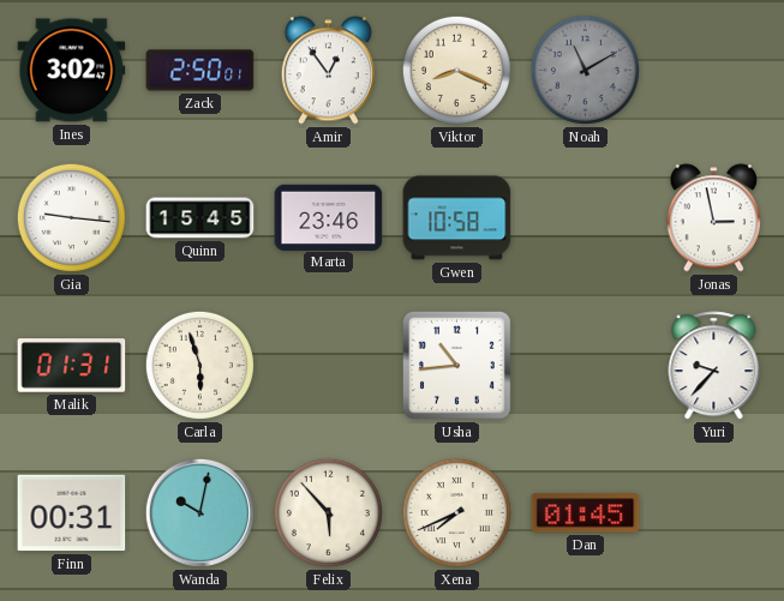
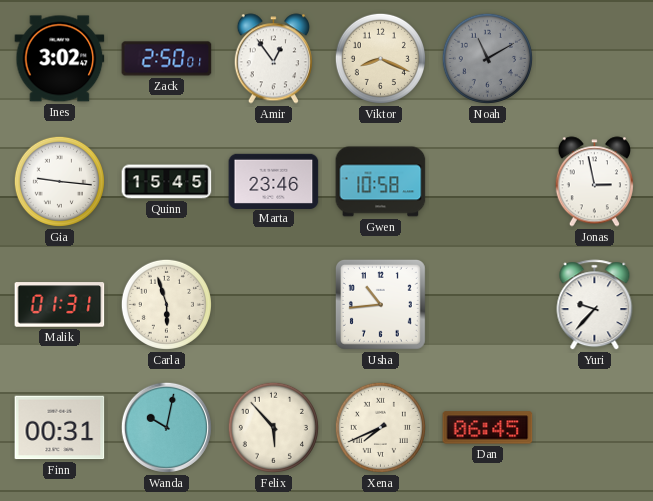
Dan: 01:45 -> 06:45
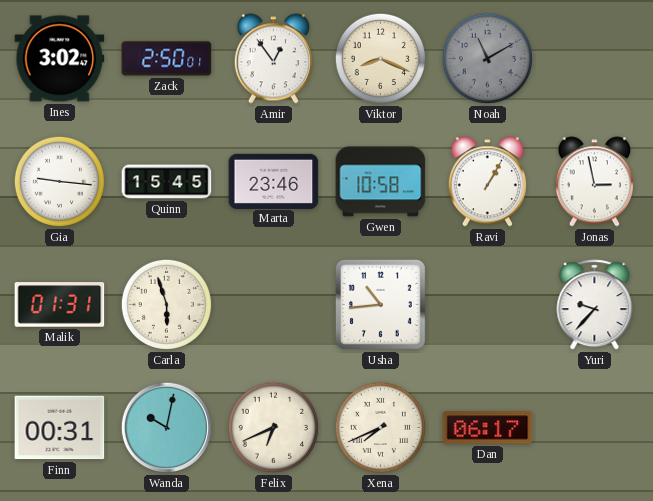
Ravi: none -> 1:05
Felix: 5:53 -> 6:41
Dan: 06:45 -> 06:17
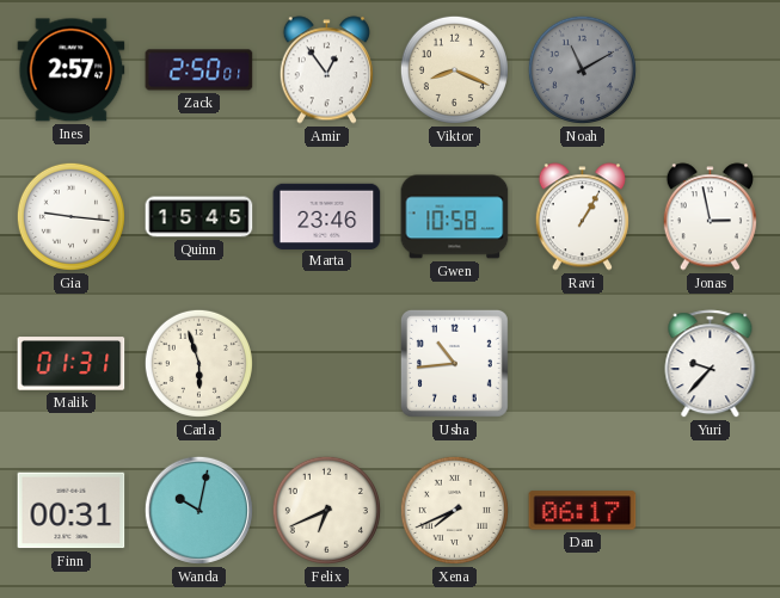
Ines: 3:02 -> 2:57
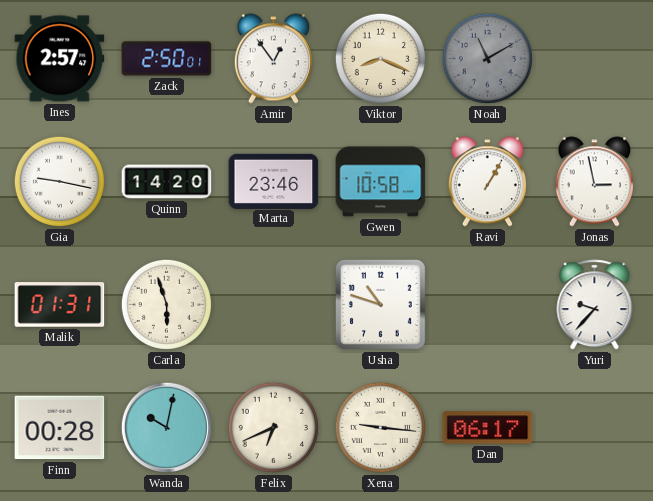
Gia: 9:16 -> 9:17
Quinn: 15:45 -> 14:20
Usha: 10:44 -> 10:48
Finn: 00:31 -> 00:28
Xena: 7:41 -> 9:16
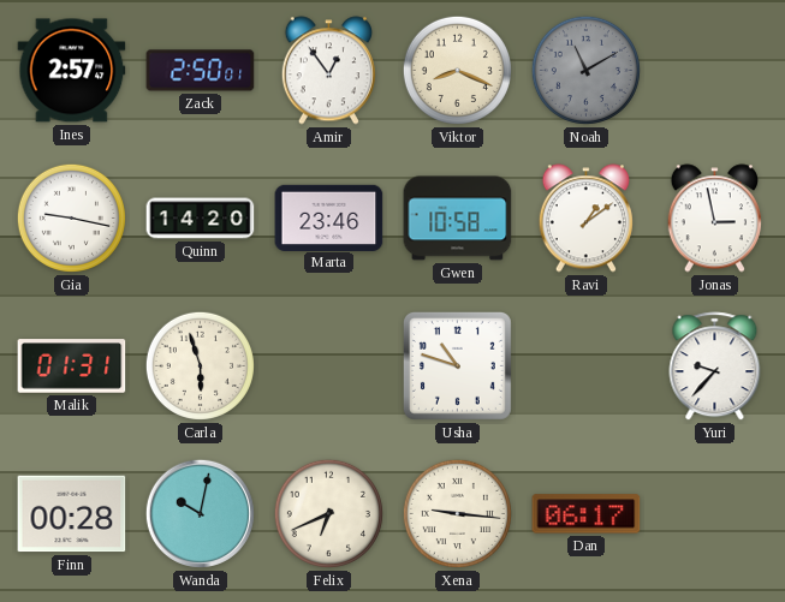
Ravi: 1:05 -> 1:09
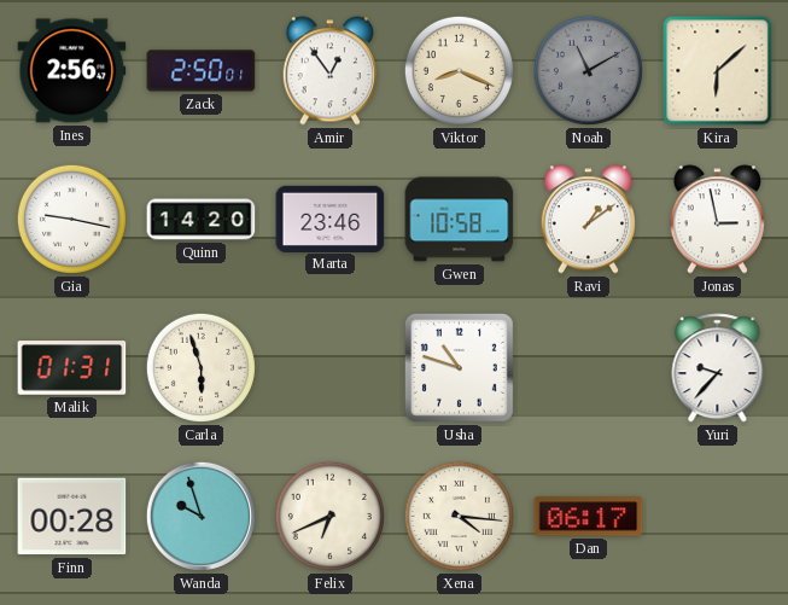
Ines: 2:57 -> 2:56
Kira: none -> 6:08
Wanda: 10:02 -> 9:57
Xena: 9:16 -> 4:16
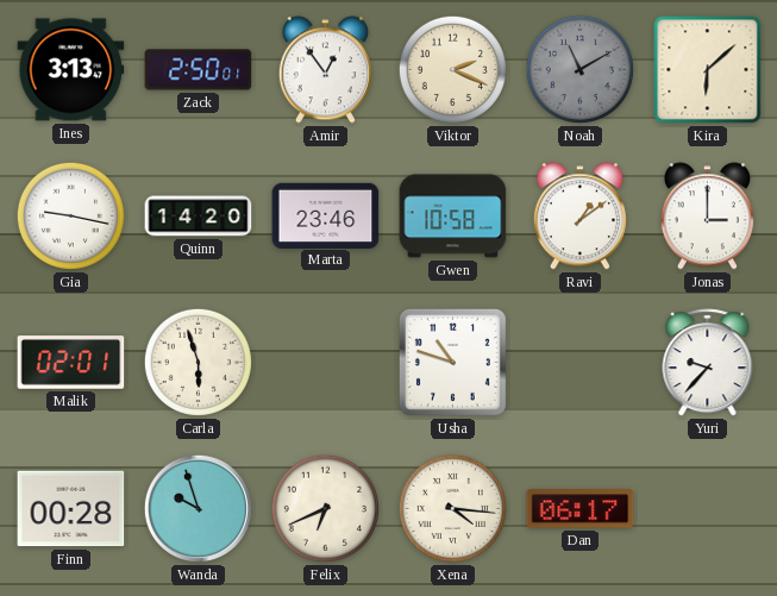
Ines: 2:56 -> 3:13
Viktor: 8:19 -> 2:19
Jonas: 2:58 -> 3:00
Malik: 01:31 -> 02:01
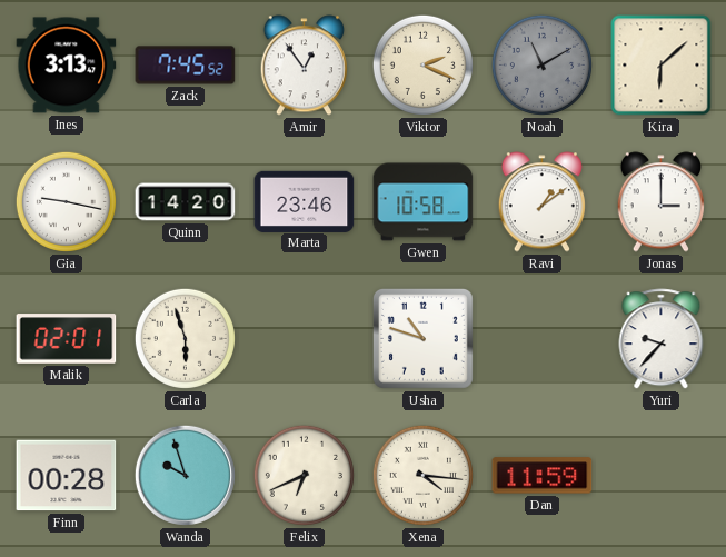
Zack: 2:50 -> 7:45
Dan: 06:17 -> 11:59
